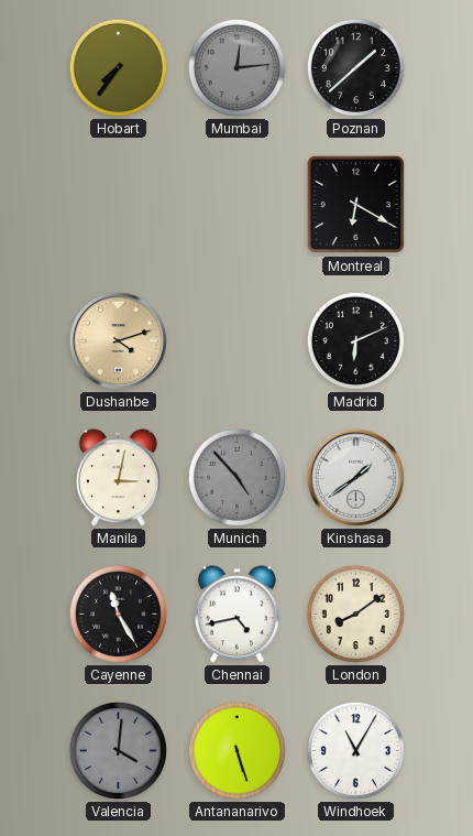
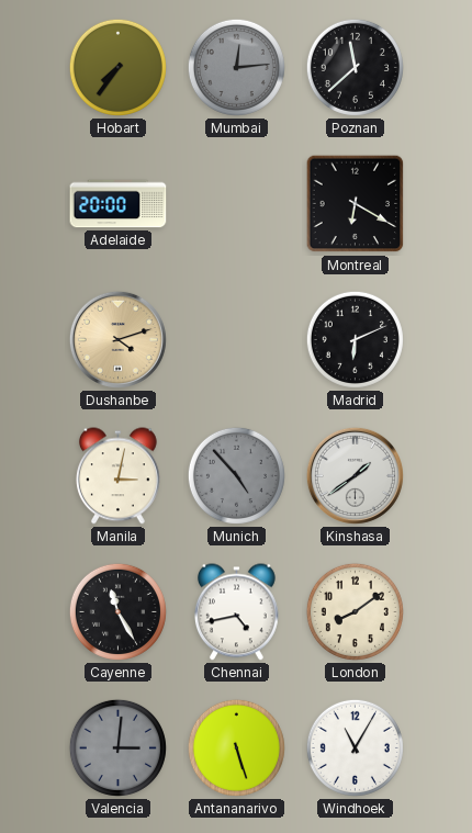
Poznan: 1:38 -> 11:38
Adelaide: none -> 20:00
Valencia: 4:01 -> 3:01
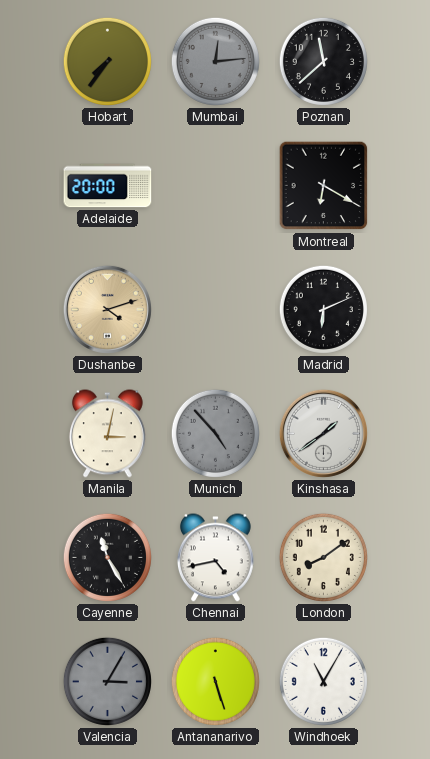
Valencia: 3:01 -> 3:05
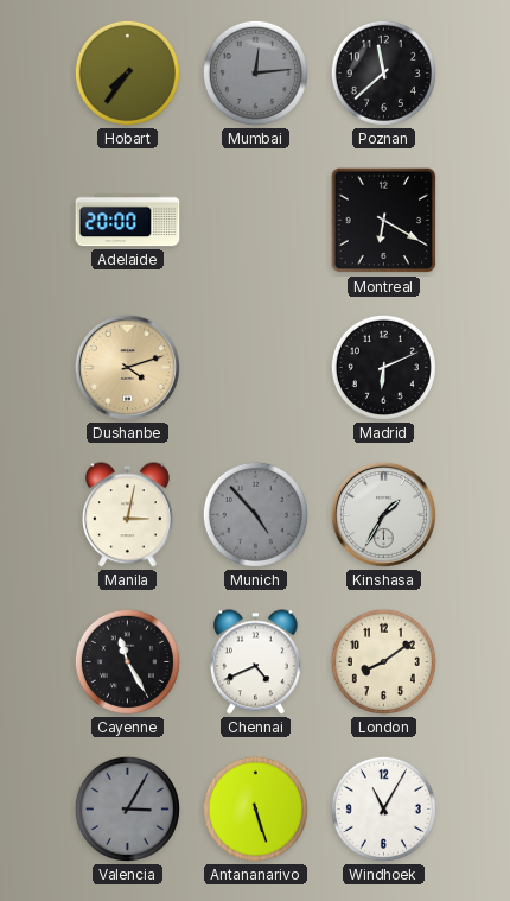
Kinshasa: 1:39 -> 1:35
Chennai: 4:43 -> 4:41
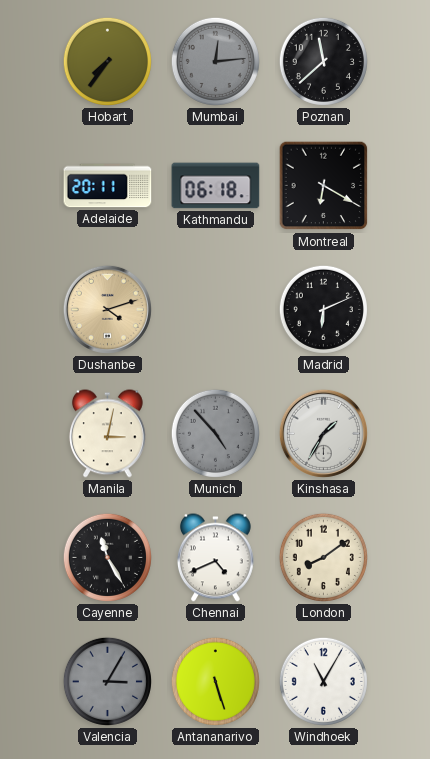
Adelaide: 20:00 -> 20:11
Kathmandu: none -> 06:18
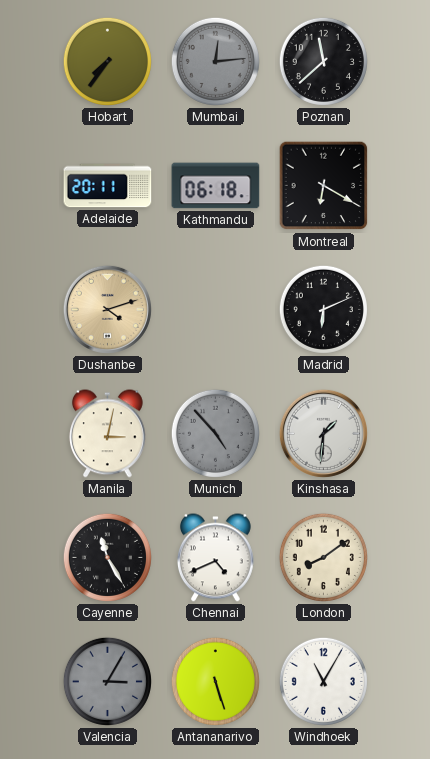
Kinshasa: 1:35 -> 1:31
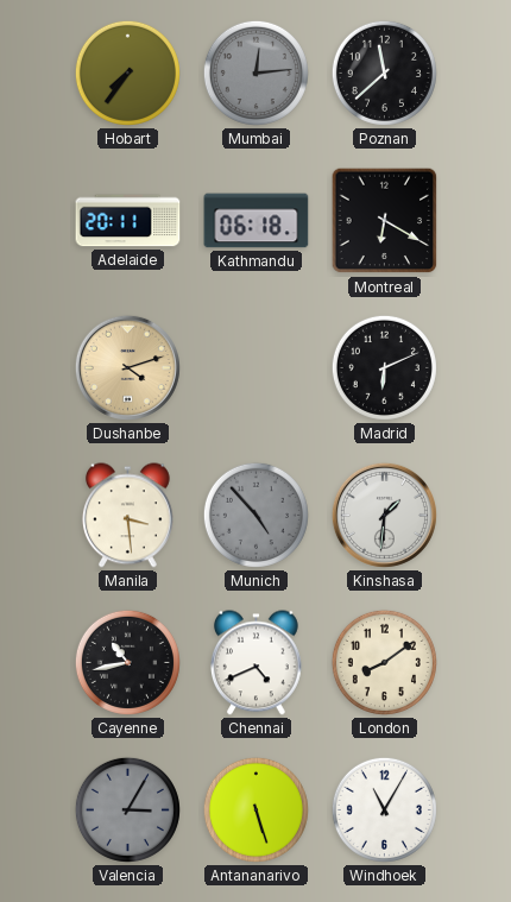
Manila: 3:02 -> 3:29
Cayenne: 11:25 -> 10:43
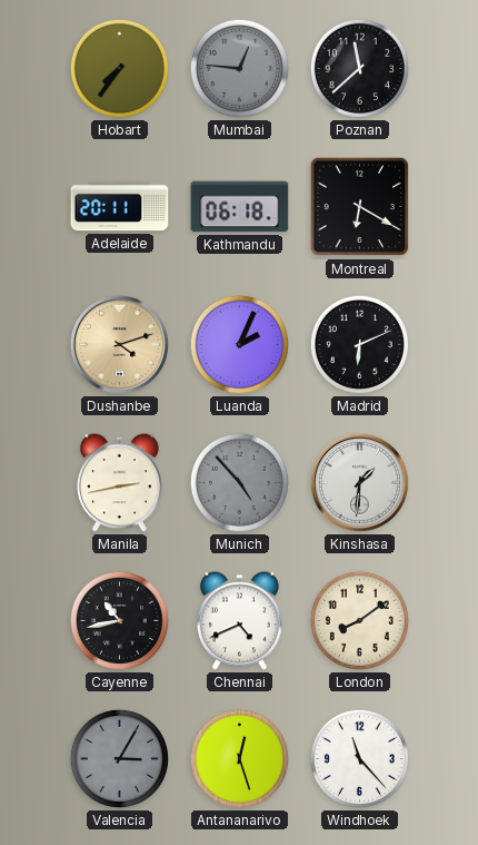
Mumbai: 12:14 -> 12:46
Luanda: none -> 2:04
Manila: 3:29 -> 2:43
Antananarivo: 5:27 -> 12:27
Windhoek: 11:05 -> 11:23
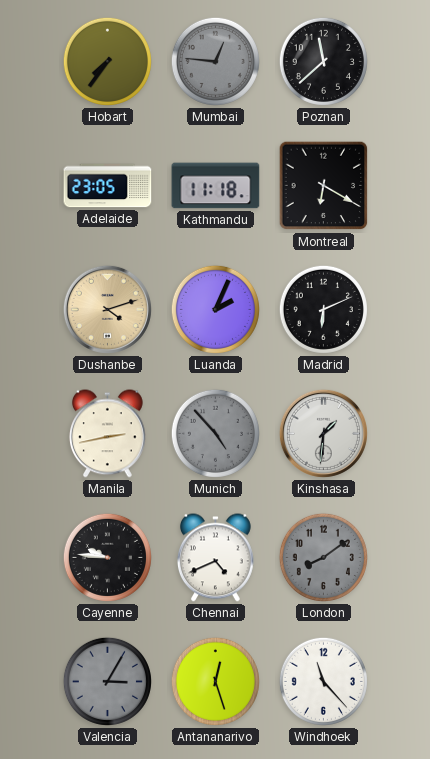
Adelaide: 20:11 -> 23:05
Kathmandu: 06:18 -> 11:18
Cayenne: 10:43 -> 9:46
London dial: cream -> grey
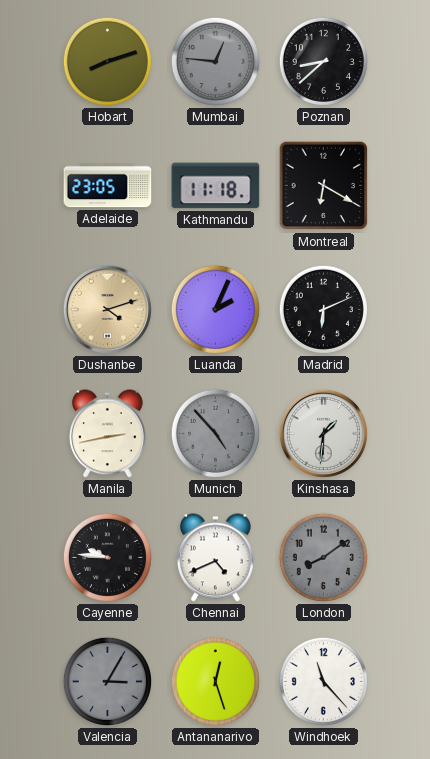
Hobart: 7:36 -> 8:12
Poznan: 11:38 -> 8:38
